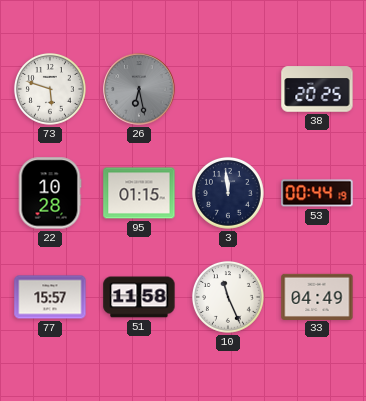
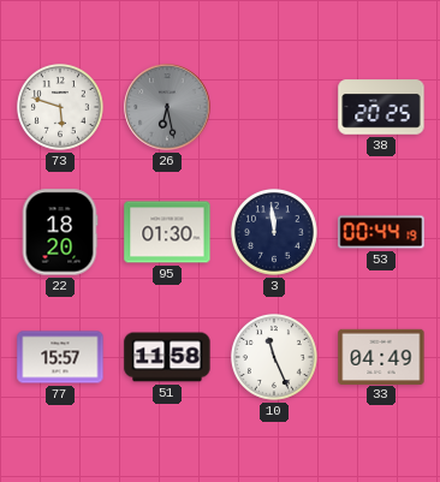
22: 10:28 -> 18:20
95: 01:15 -> 01:30
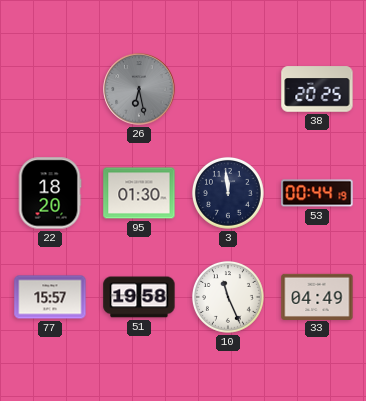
73: 5:48 -> none
51: 11:58 -> 19:58
